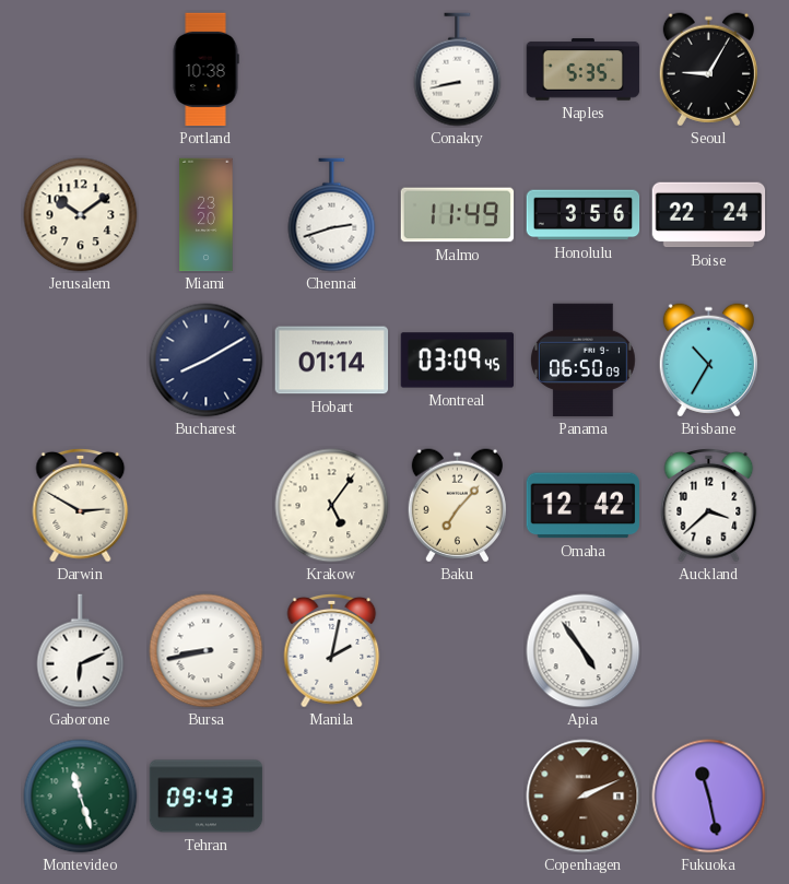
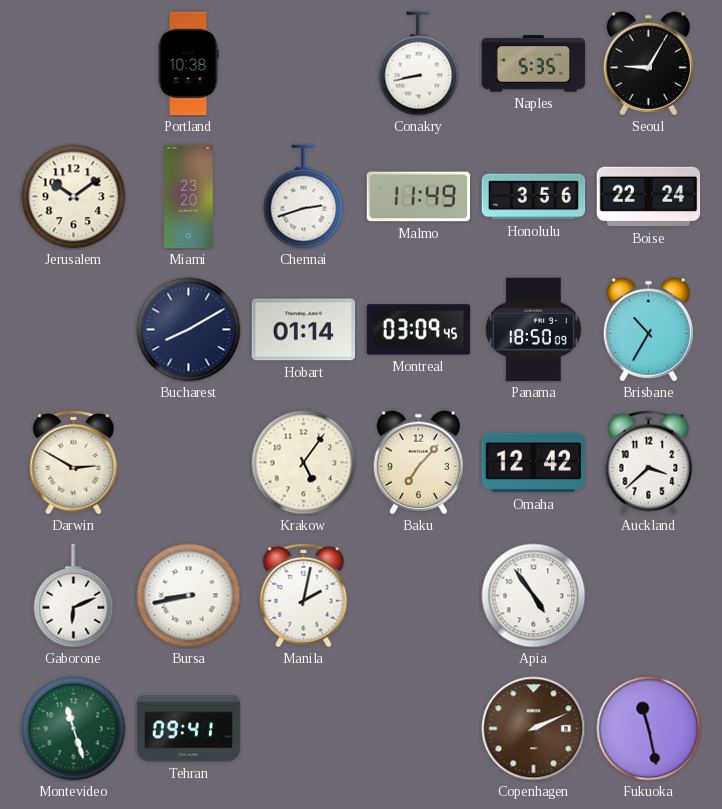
Panama: 06:50 -> 18:50
Tehran: 09:43 -> 09:41
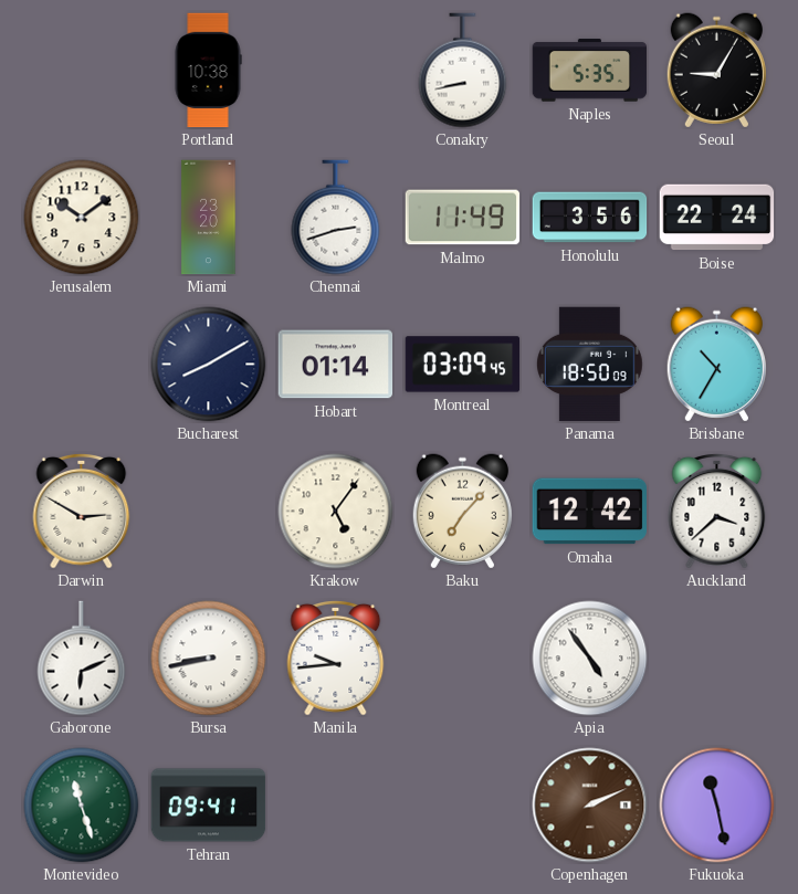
Manila: 2:02 -> 9:44
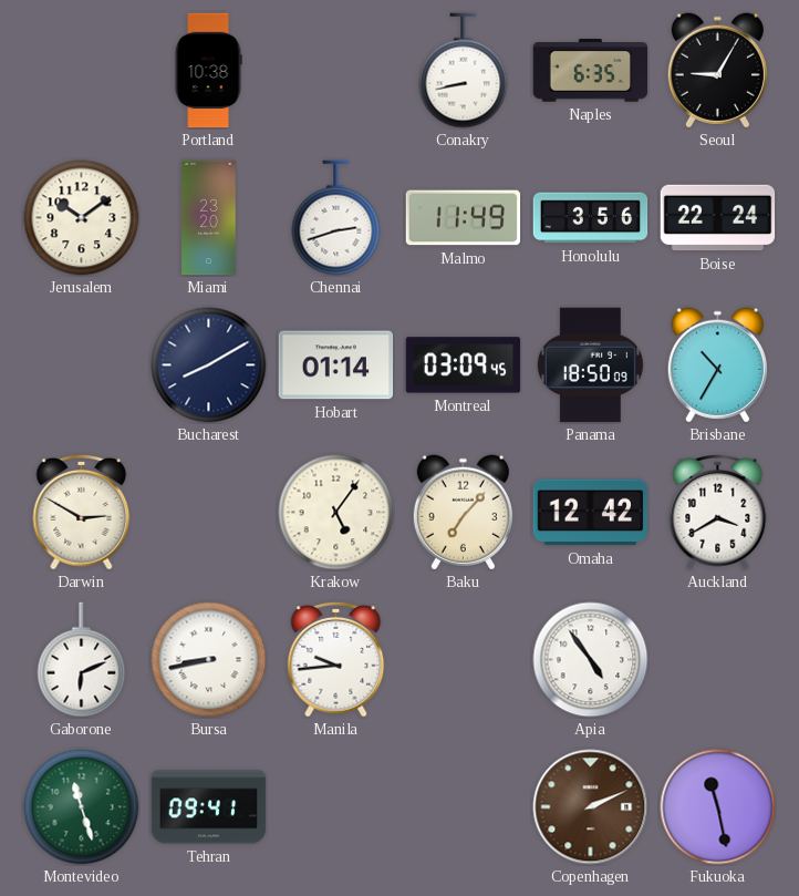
Naples: 5:35 -> 6:35
Auckland: 3:38 -> 3:40
